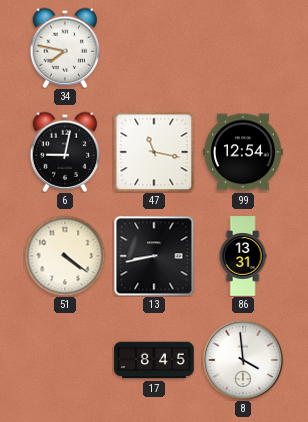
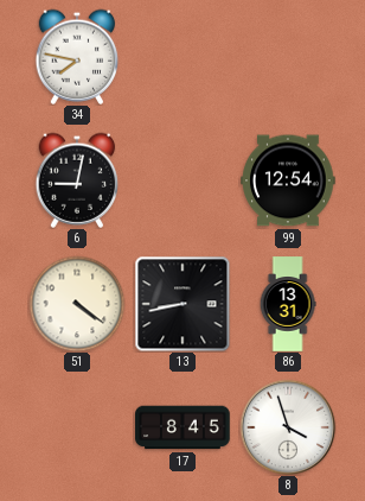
47: 11:17 -> none
8: 3:59 -> 3:57
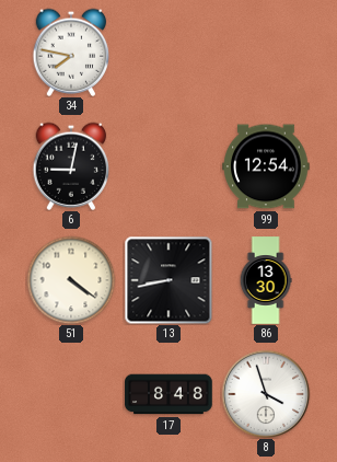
86: 13:31 -> 13:30
17: 8:45 -> 8:48
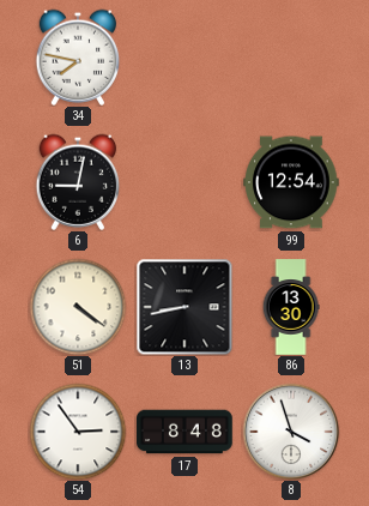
54: none -> 2:54
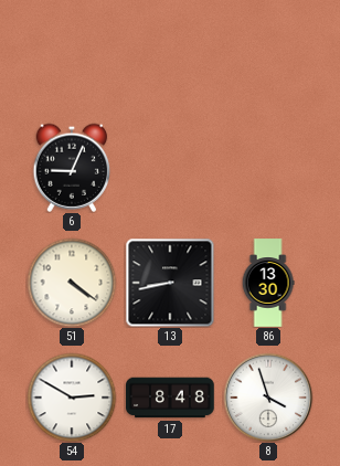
34: 7:47 -> none
6: 9:02 -> 9:04
99: 12:54 -> none
54: 2:54 -> 2:50
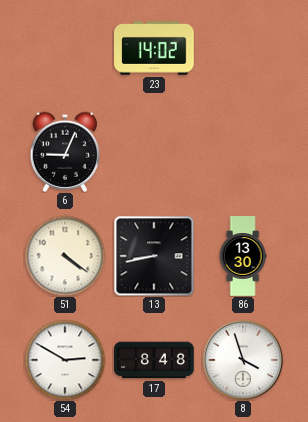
23: none -> 14:02
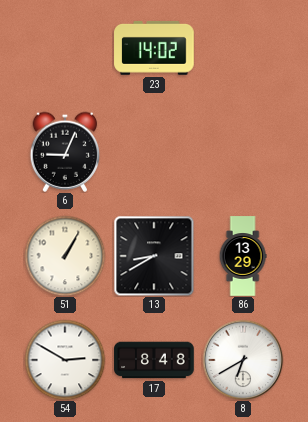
51: 4:21 -> 1:05
13: 8:43 -> 8:40
86: 13:30 -> 13:29
8: 3:57 -> 6:40
